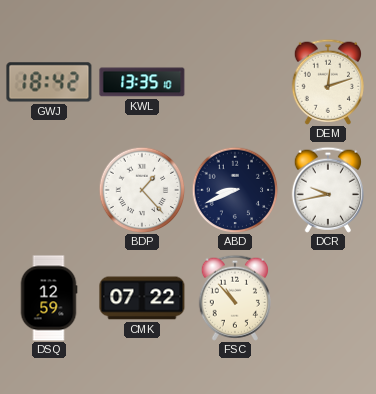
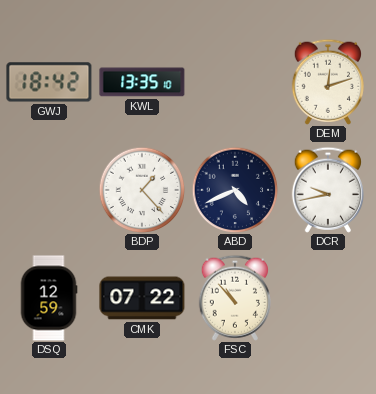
ABD: 8:41 -> 4:41
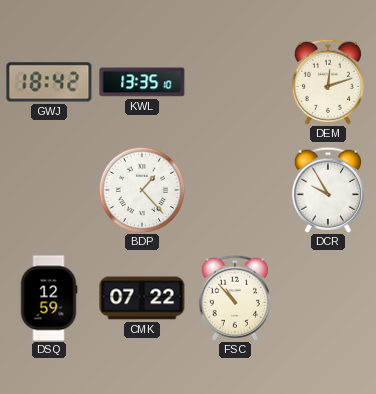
ABD: 4:41 -> none
DCR: 9:43 -> 9:55
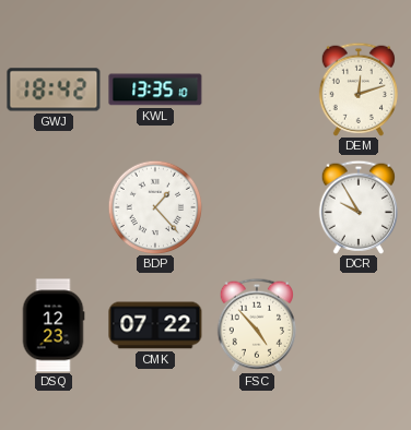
DSQ: 12:59 -> 12:23
FSC: 10:53 -> 4:53
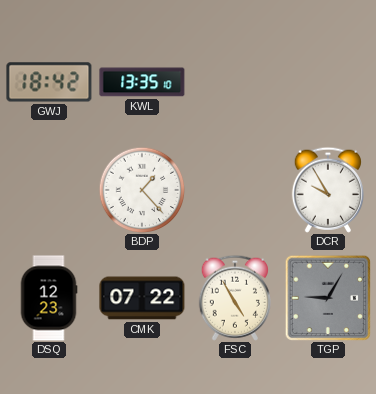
DEM: 12:12 -> none
FSC: 4:53 -> 4:55
TGP: none -> 9:05
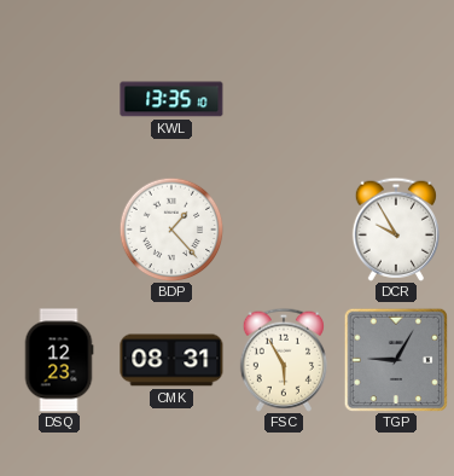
GWJ: 18:42 -> none
CMK: 07:22 -> 08:31
FSC: 4:55 -> 5:55
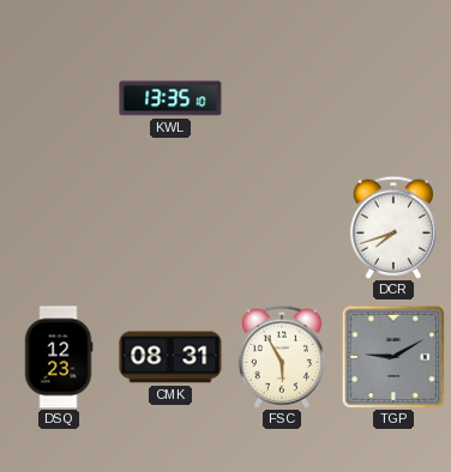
BDP: 1:23 -> none
DCR: 9:55 -> 7:42
TGP: 9:05 -> 9:10
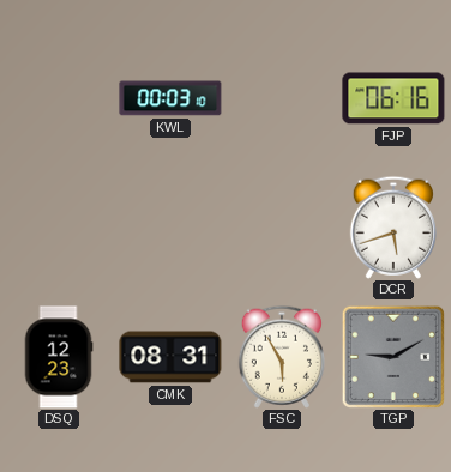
KWL: 13:35 -> 00:03
FJP: none -> 06:16
DCR: 7:42 -> 5:42
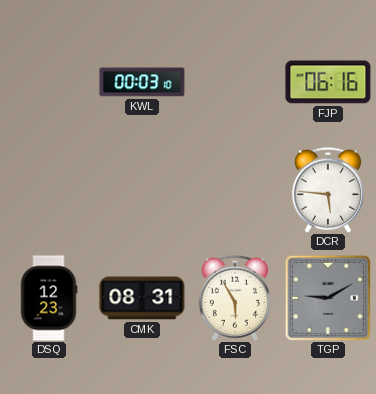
DCR: 5:42 -> 5:46
